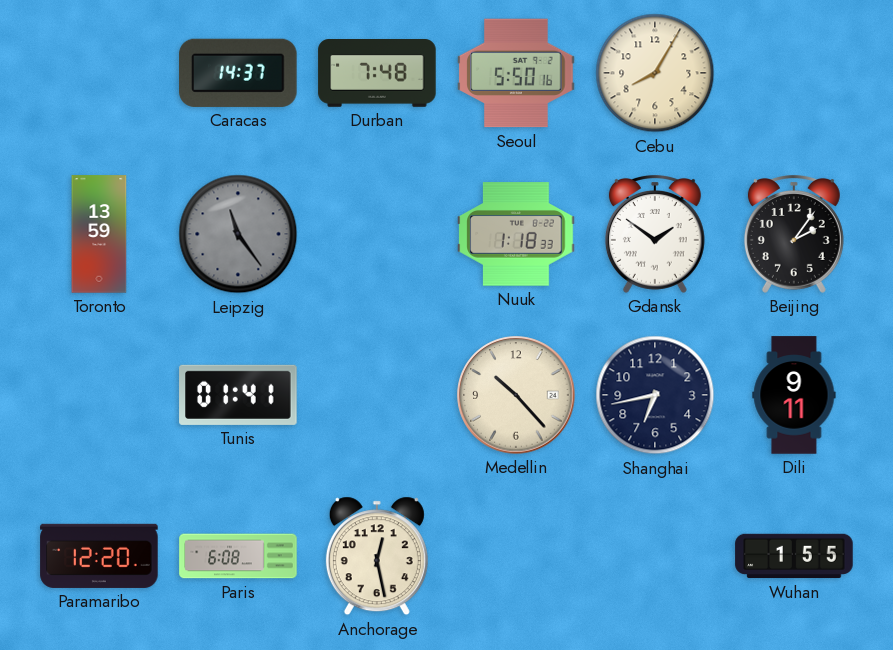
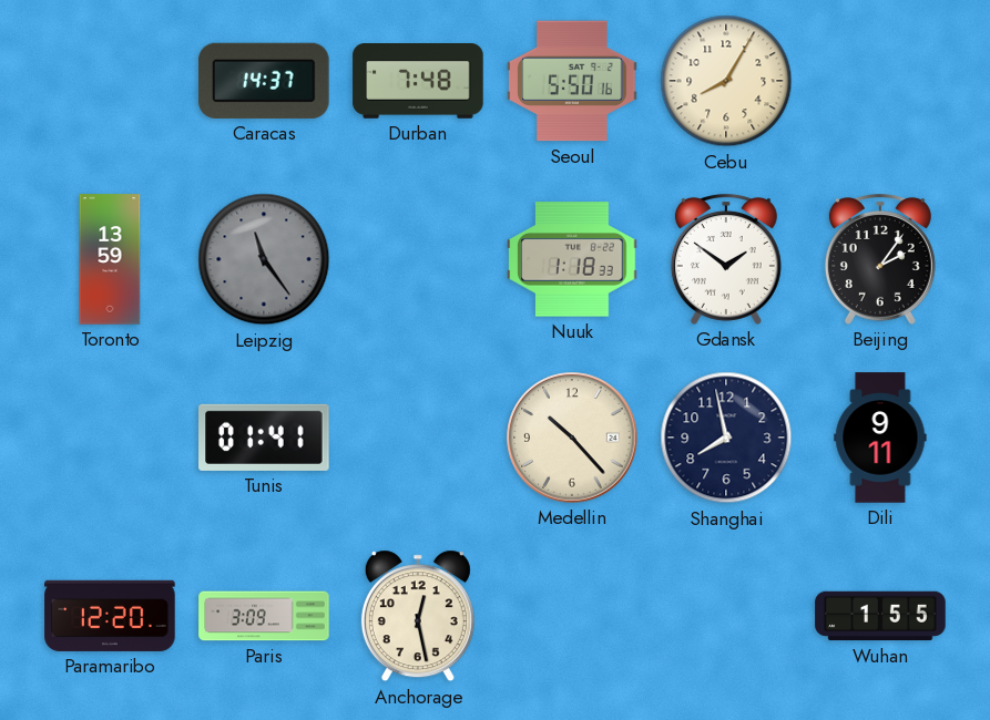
Shanghai: 6:43 -> 7:58
Paris: 6:08 -> 3:09
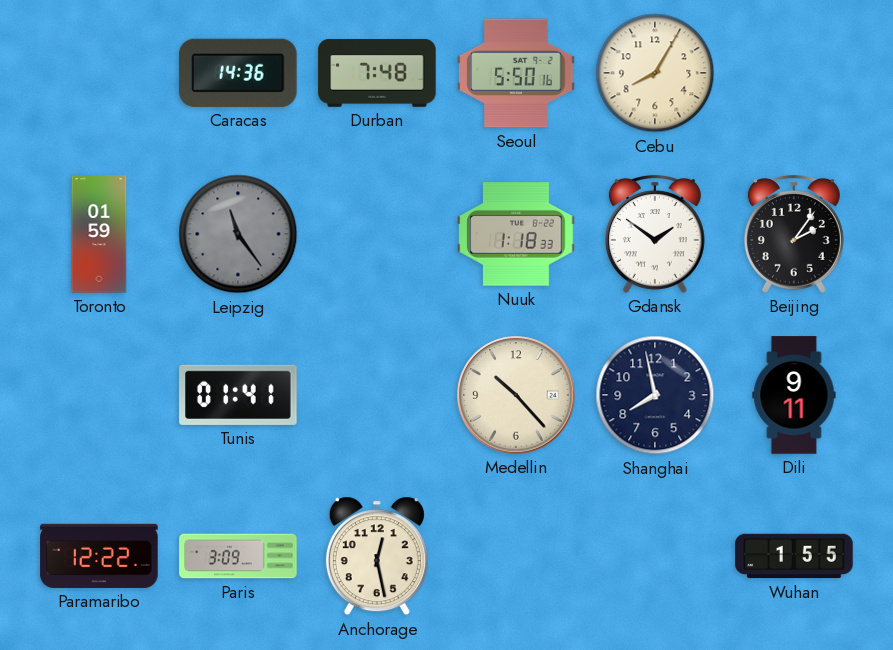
Caracas: 14:37 -> 14:36
Toronto: 13:59 -> 01:59
Paramaribo: 12:20 -> 12:22
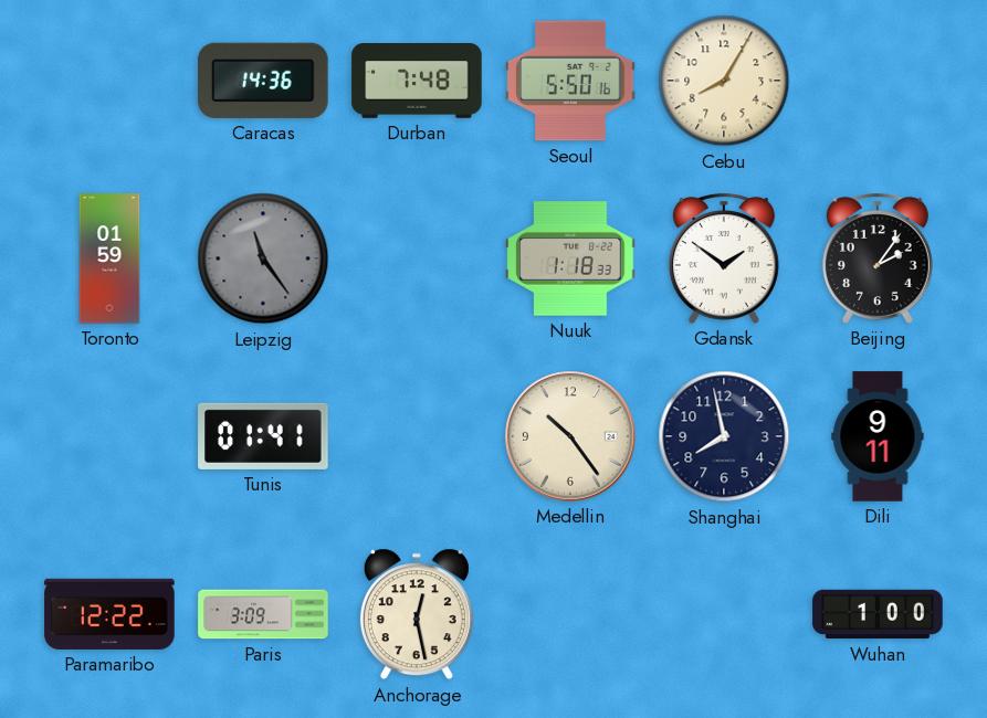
Medellin: 10:23 -> 10:24
Wuhan: 1:55 -> 1:00
